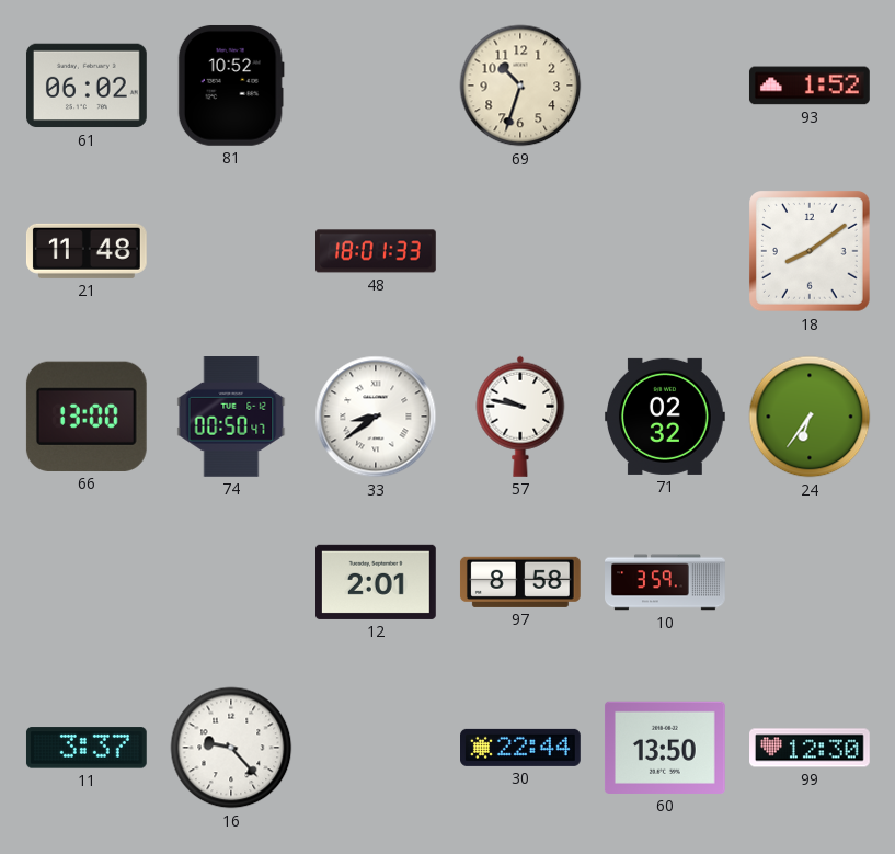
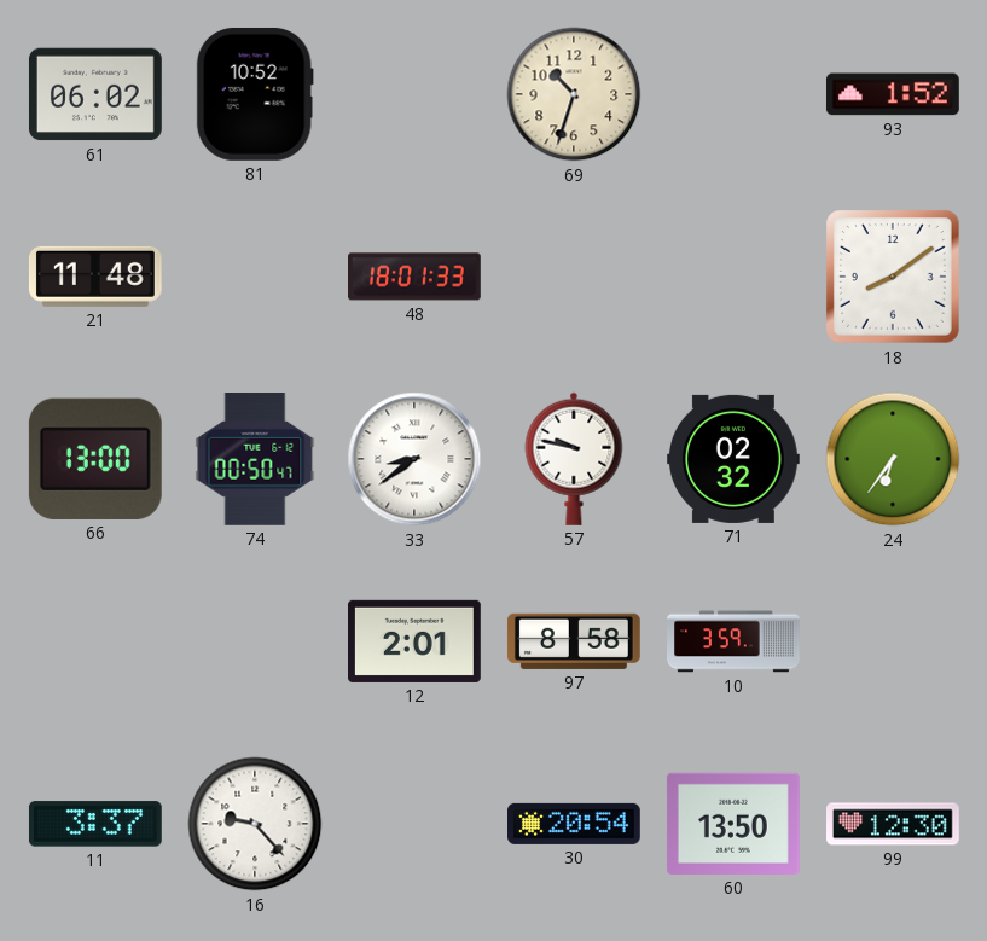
30: 22:44 -> 20:54
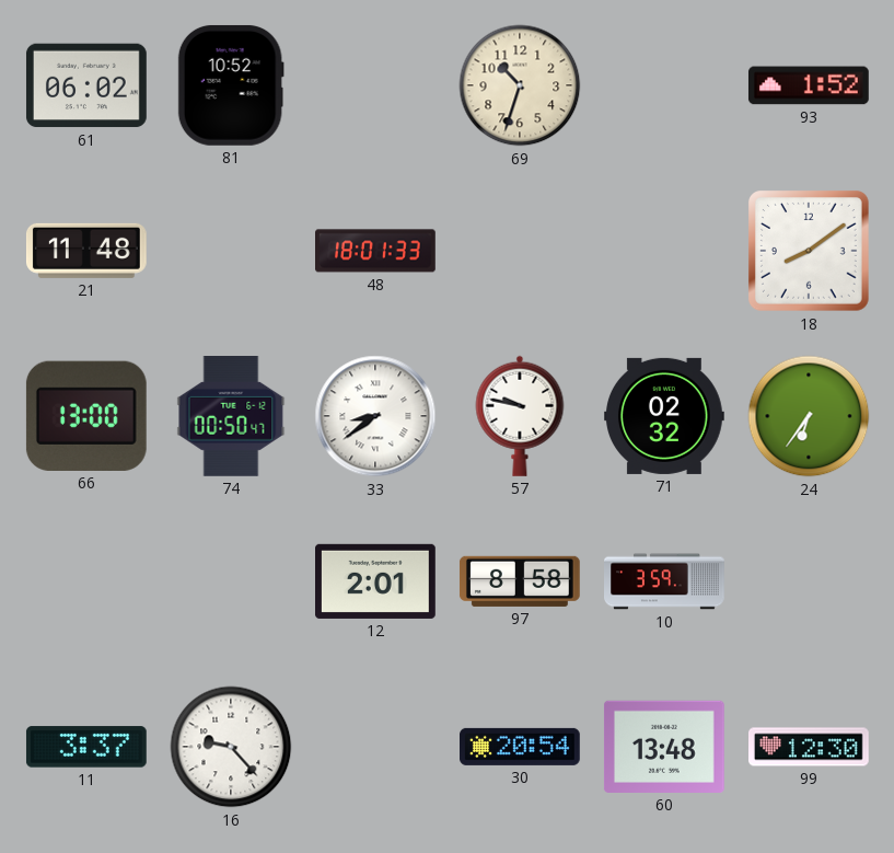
60: 13:50 -> 13:48
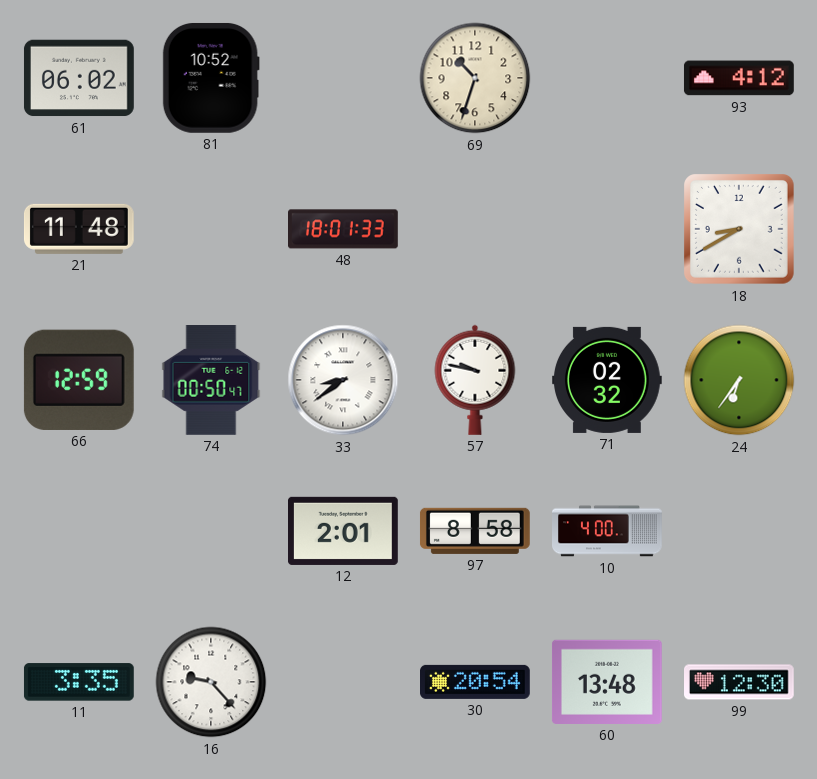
93: 1:52 -> 4:12
18: 8:09 -> 8:40
66: 13:00 -> 12:59
10: 3:59 -> 4:00
11: 3:37 -> 3:35
